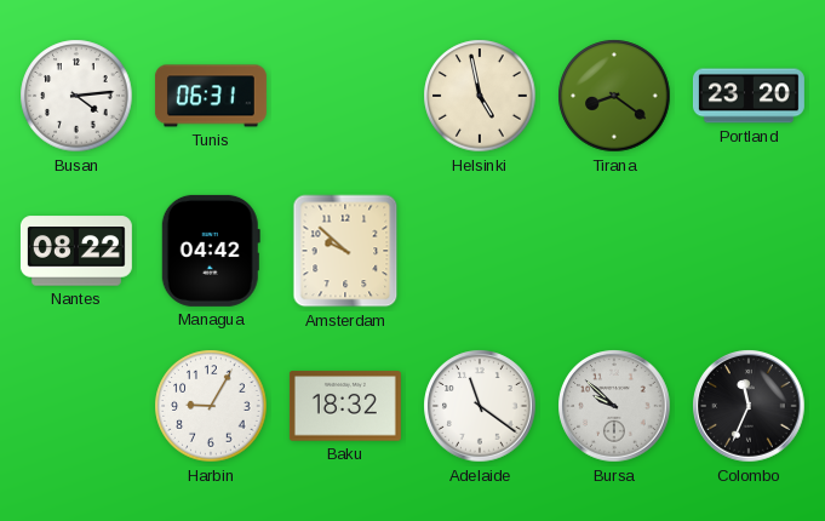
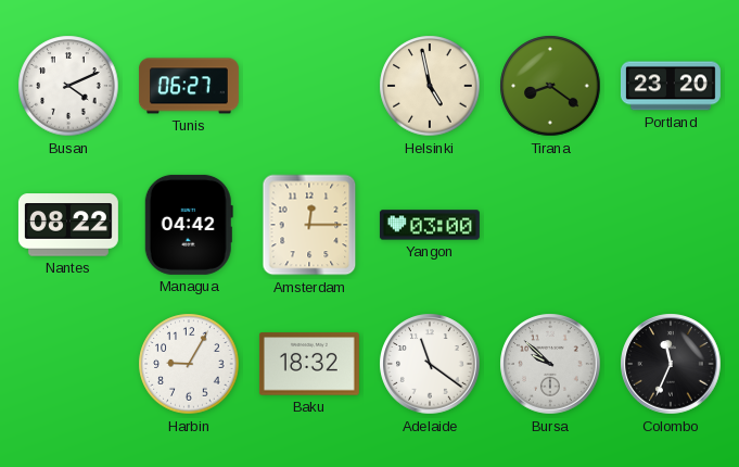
Busan: 4:14 -> 4:11
Tunis: 06:31 -> 06:27
Amsterdam: 9:52 -> 12:15
Yangon: none -> 03:00
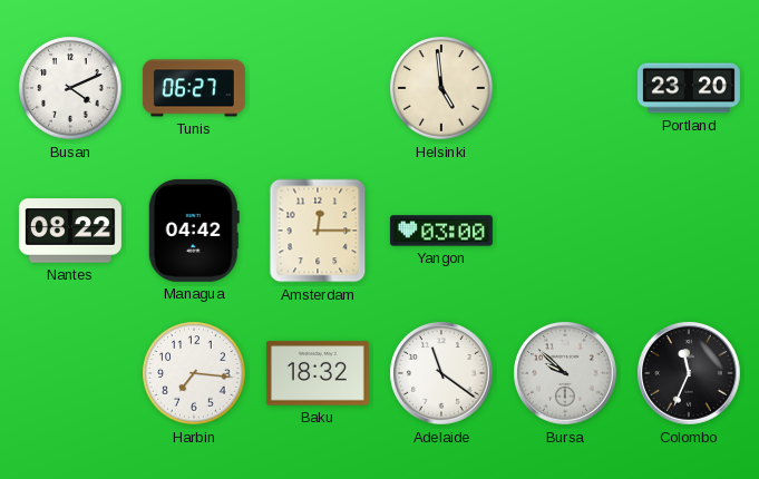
Helsinki: 4:58 -> 4:59
Tirana: 8:21 -> none
Harbin: 9:05 -> 7:16
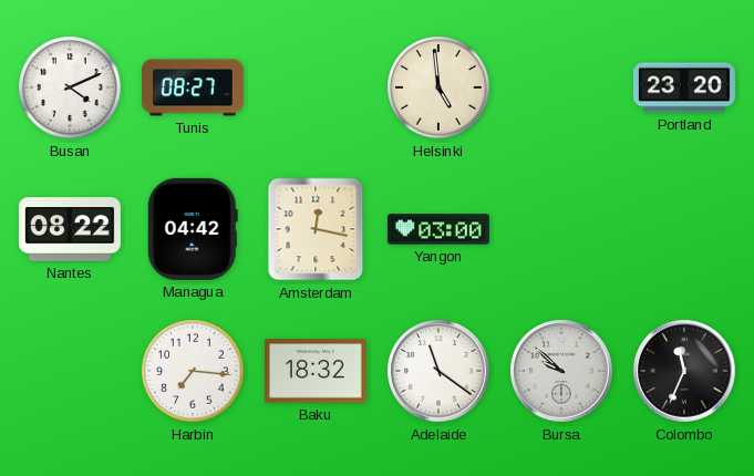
Tunis: 06:27 -> 08:27
Amsterdam: 12:15 -> 12:17
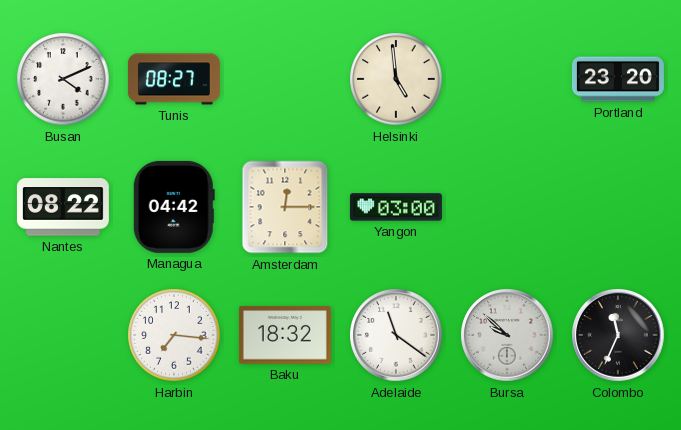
Amsterdam: 12:17 -> 12:15
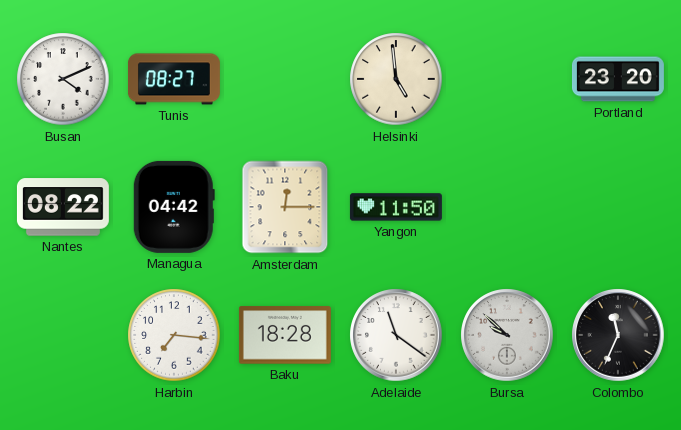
Yangon: 03:00 -> 11:50
Baku: 18:32 -> 18:28
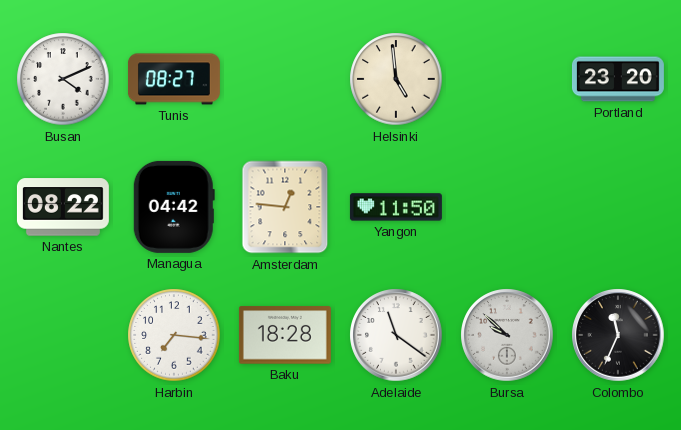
Amsterdam: 12:15 -> 12:46
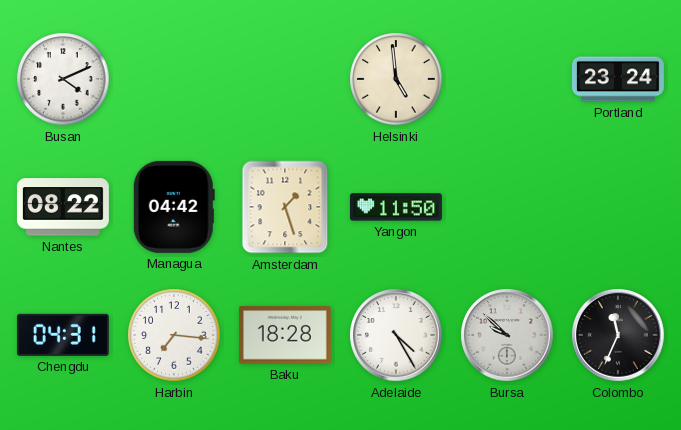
Tunis: 08:27 -> none
Portland: 23:20 -> 23:24
Amsterdam: 12:46 -> 1:27
Chengdu: none -> 04:31
Adelaide: 11:21 -> 4:25
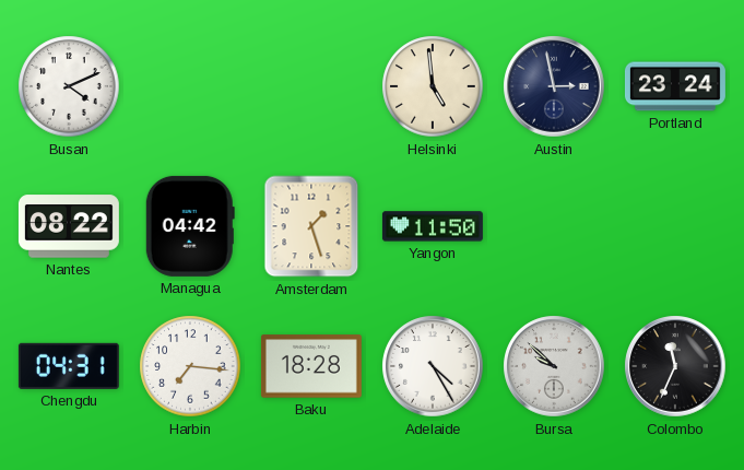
Austin: none -> 2:58
